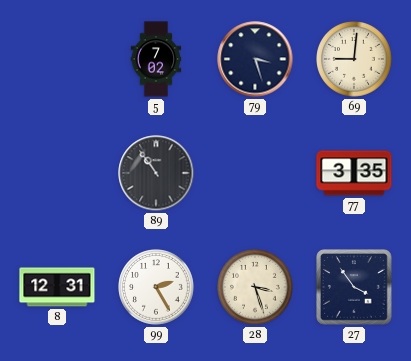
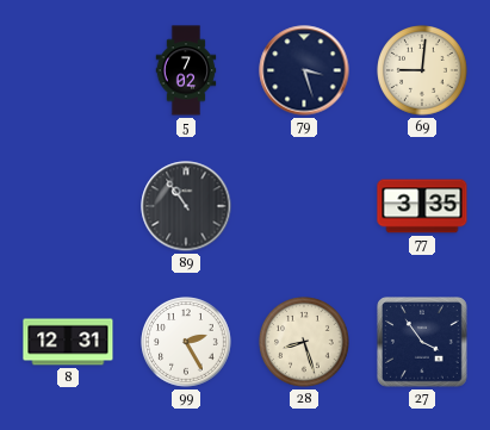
28: 3:27 -> 8:27
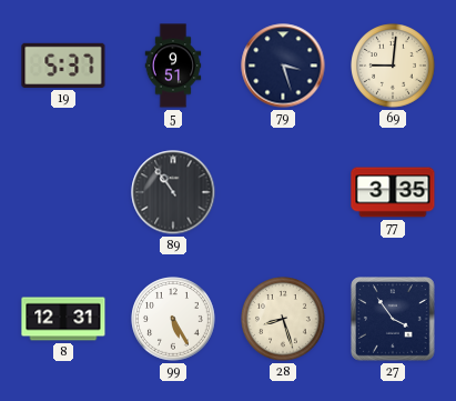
19: none -> 5:37
5: 7:02 -> 9:51
99: 2:25 -> 5:25
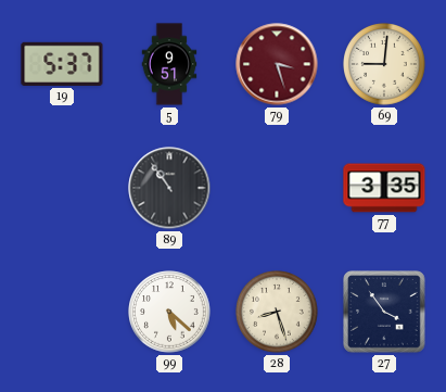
79 dial: navy -> burgundy
8: 12:31 -> none
99: 5:25 -> 5:22
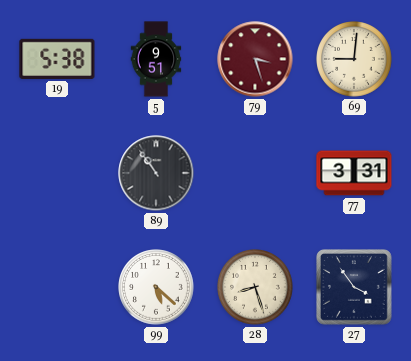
19: 5:37 -> 5:38
77: 3:35 -> 3:31
